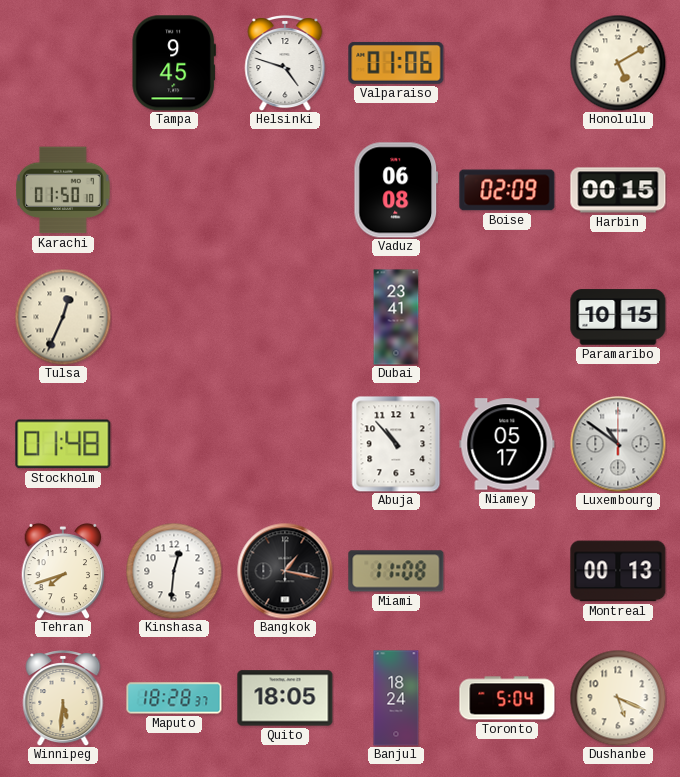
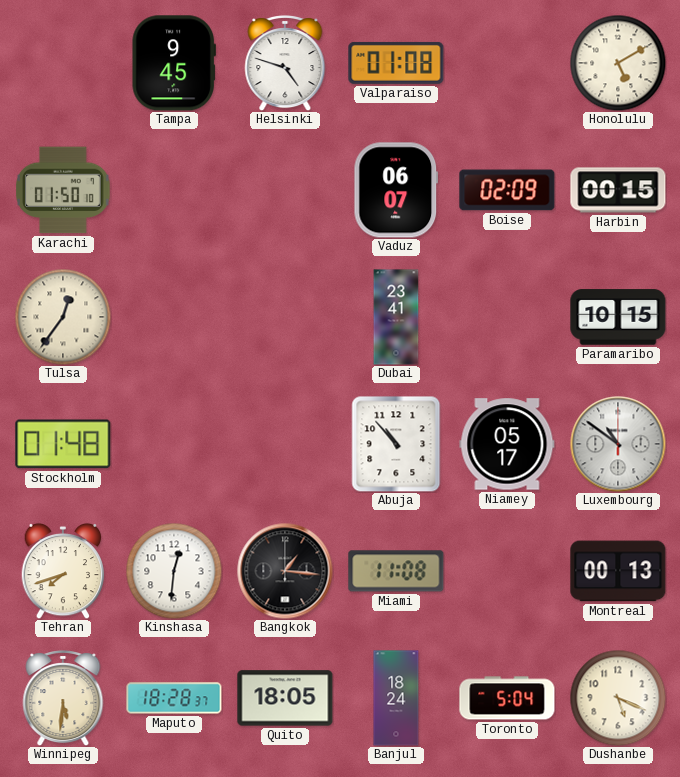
Valparaiso: 01:06 -> 01:08
Vaduz: 06:08 -> 06:07
Tulsa: 12:34 -> 12:36
Bangkok: 1:17 -> 1:16
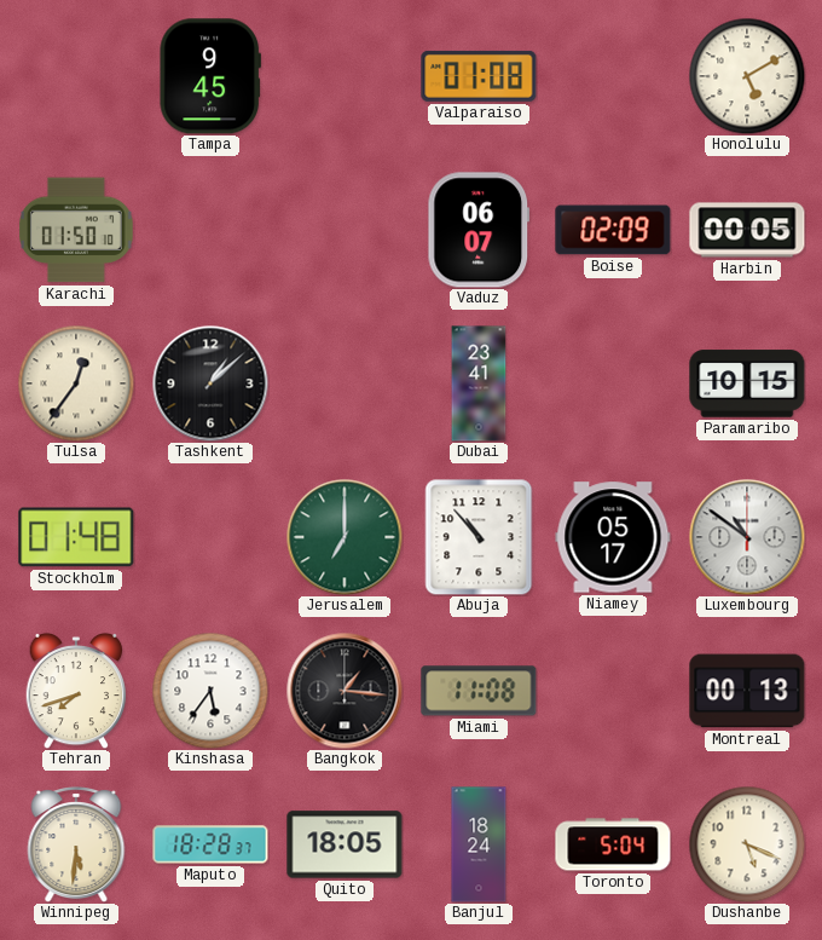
Helsinki: 4:48 -> none
Harbin: 00:15 -> 00:05
Tashkent: none -> 1:08
Jerusalem: none -> 7:00
Kinshasa: 12:31 -> 5:36
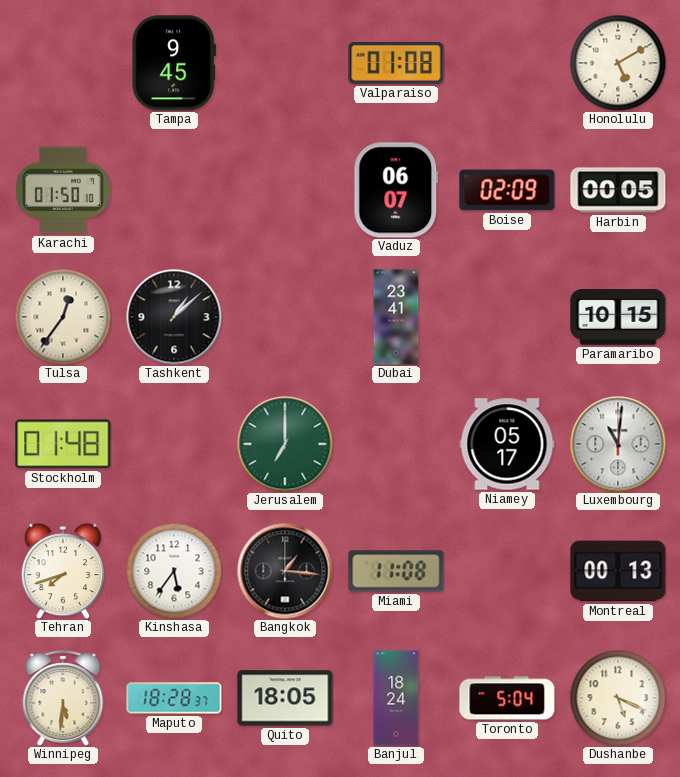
Abuja: 10:53 -> none
Luxembourg: 10:51 -> 11:01
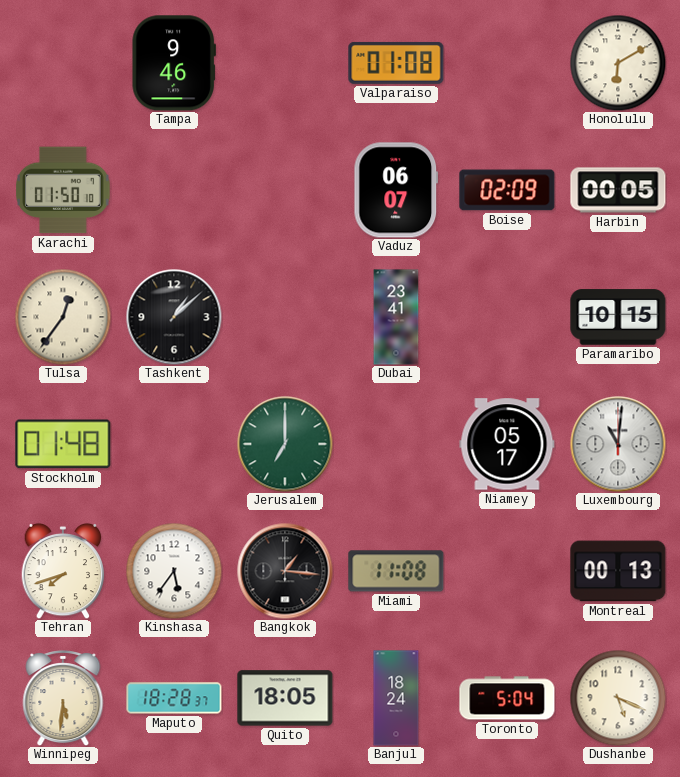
Tampa: 9:45 -> 9:46
Honolulu: 5:10 -> 6:10
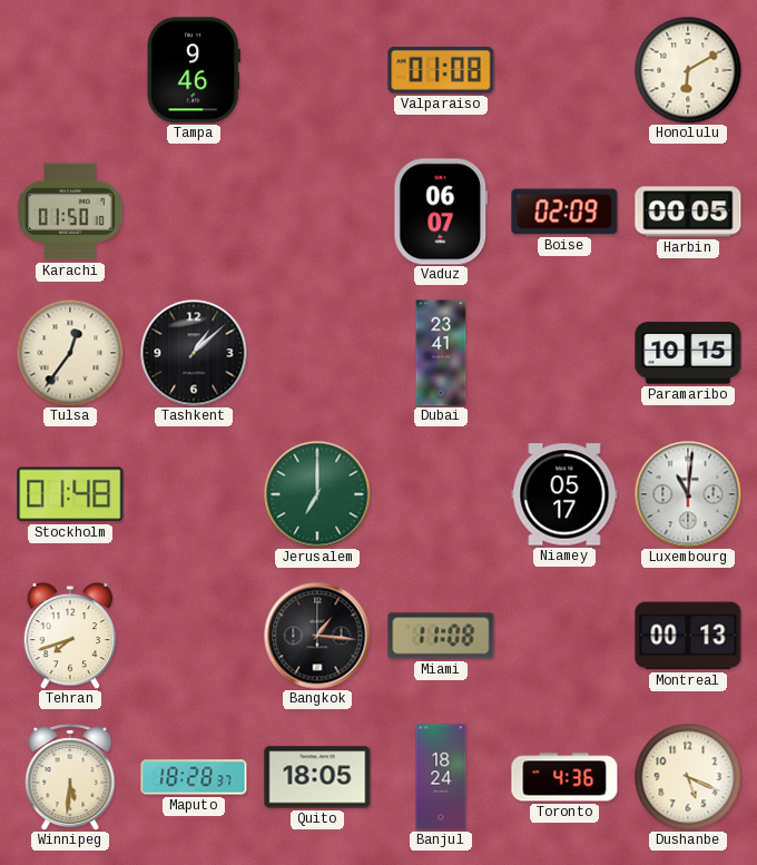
Kinshasa: 5:36 -> none
Toronto: 5:04 -> 4:36
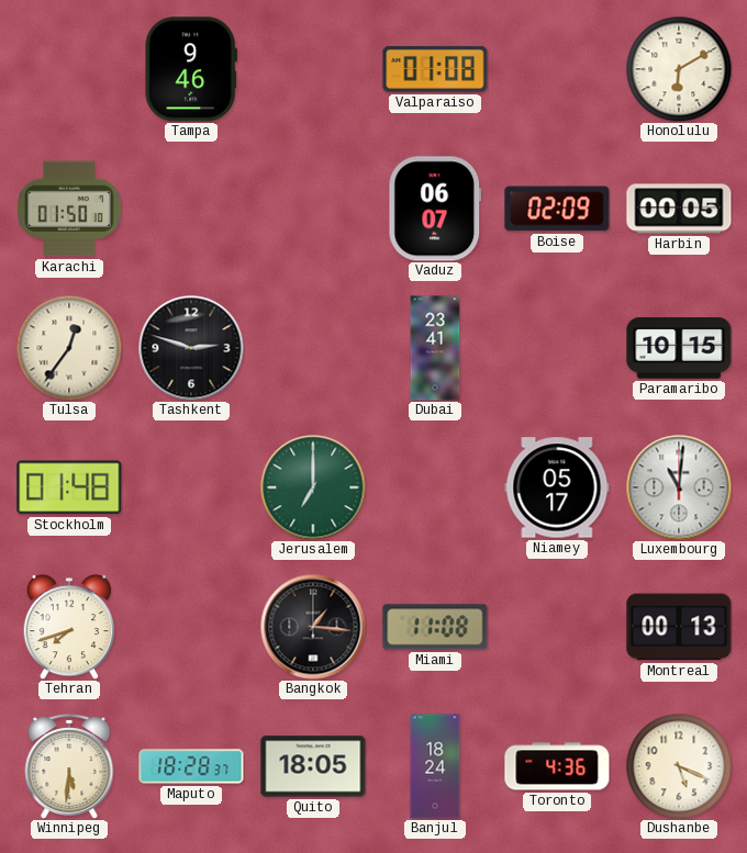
Tashkent: 1:08 -> 2:48
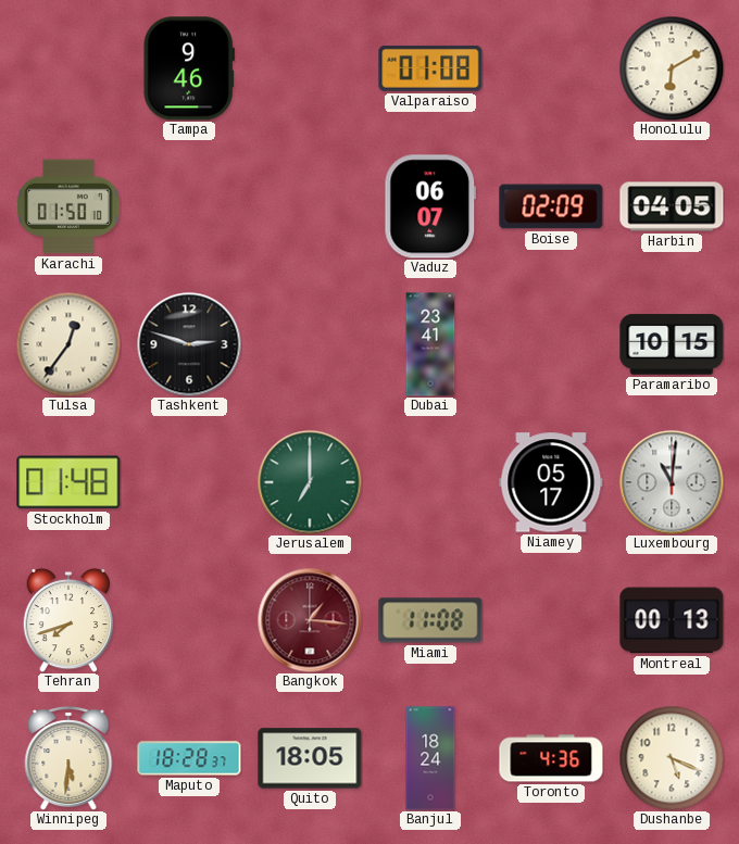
Harbin: 00:05 -> 04:05
Bangkok dial: black -> burgundy
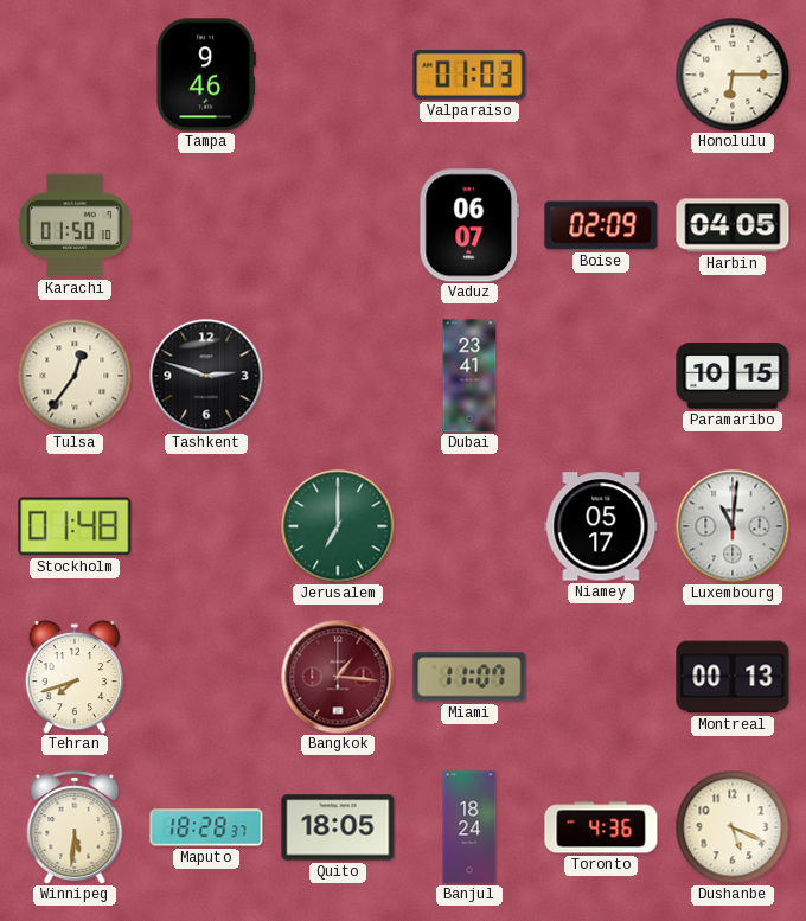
Valparaiso: 01:08 -> 01:03
Honolulu: 6:10 -> 6:15
Miami: 11:08 -> 11:07
